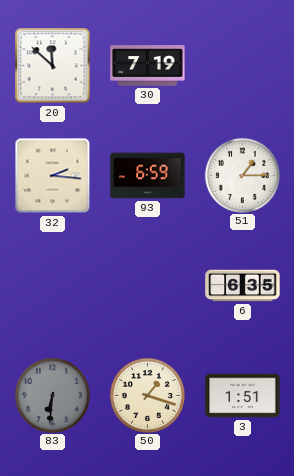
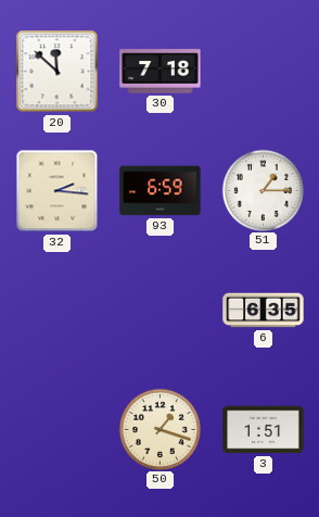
30: 7:19 -> 7:18
83: 6:31 -> none
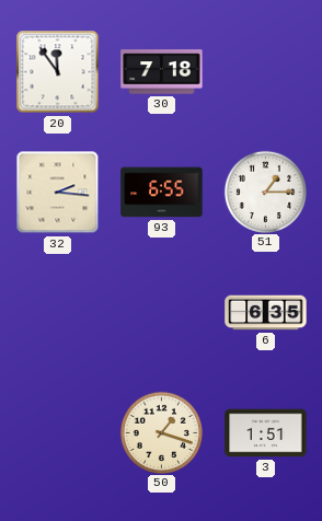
20: 11:52 -> 11:54
93: 6:59 -> 6:55
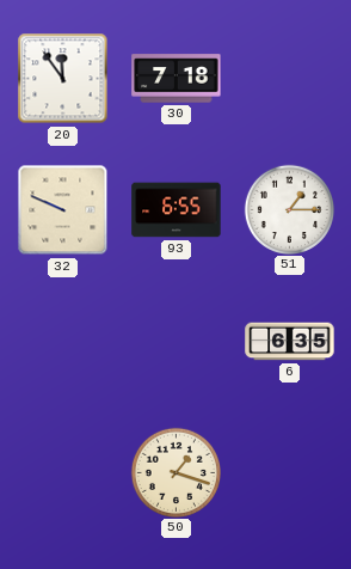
32: 2:16 -> 9:49
3: 1:51 -> none
